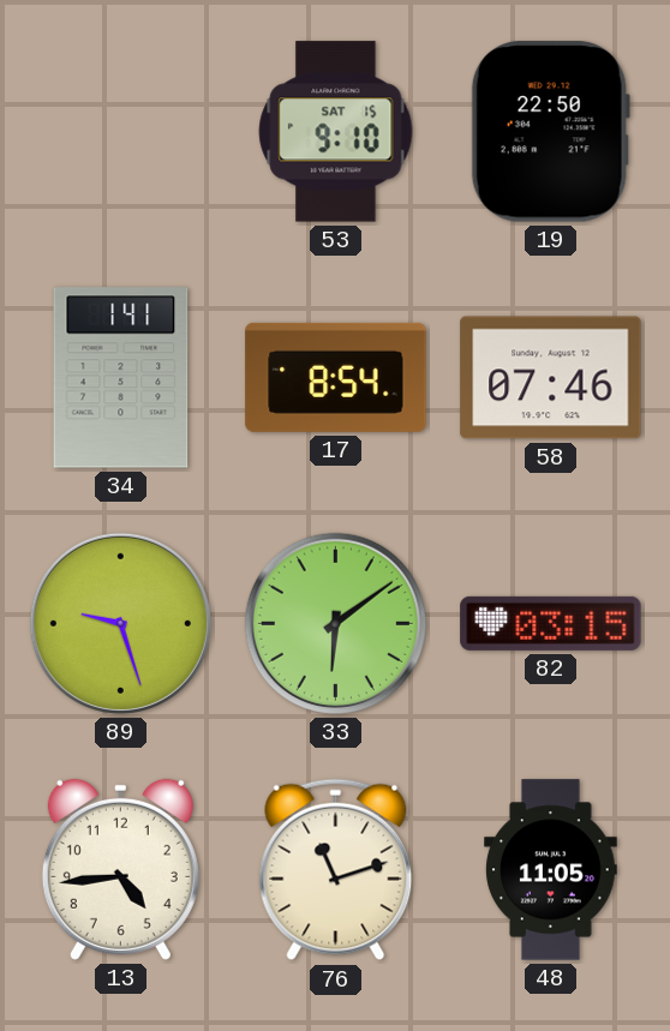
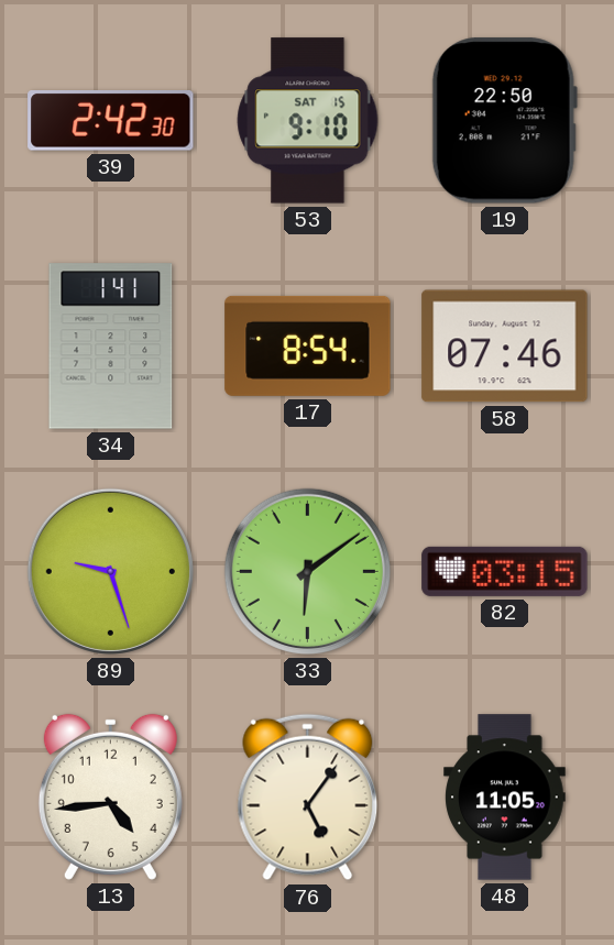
39: none -> 2:42
76: 11:12 -> 5:06
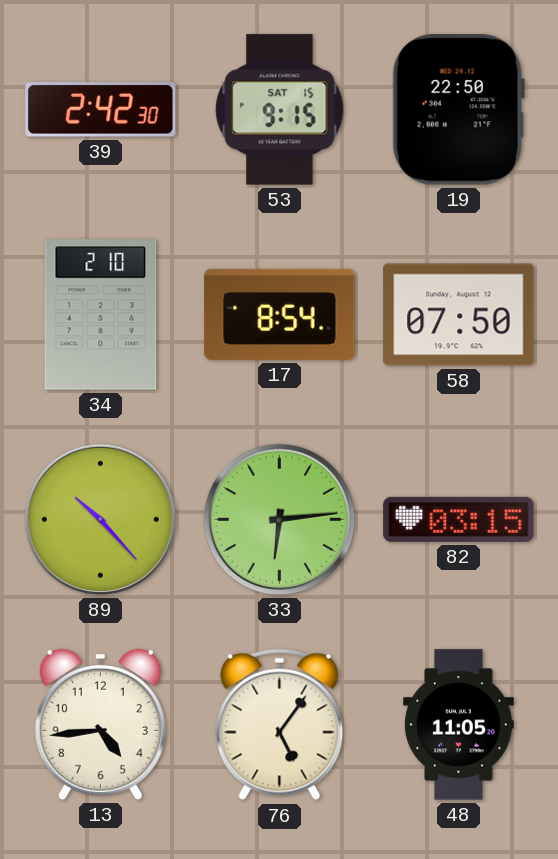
53: 9:10 -> 9:15
34: 1:41 -> 2:10
58: 07:46 -> 07:50
89: 9:27 -> 10:23
33: 6:09 -> 6:14
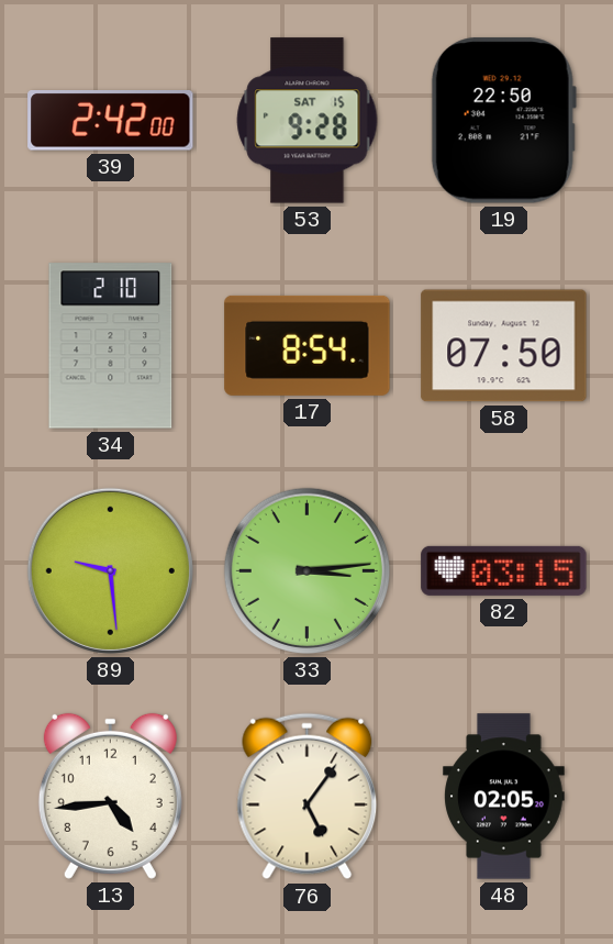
39: 2:42:30 -> 2:42:00
53: 9:15 -> 9:28
89: 10:23 -> 9:29
33: 6:14 -> 3:14
48: 11:05 -> 02:05
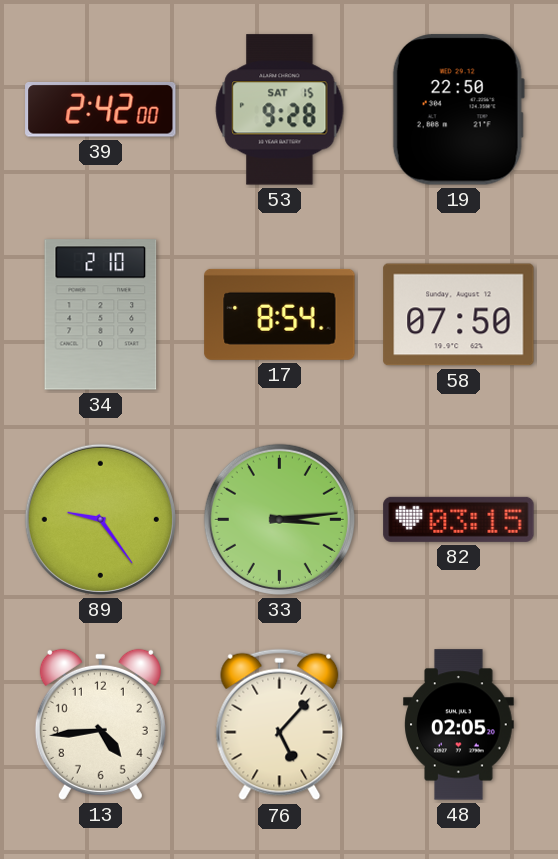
89: 9:29 -> 9:24
76: 5:06 -> 5:07
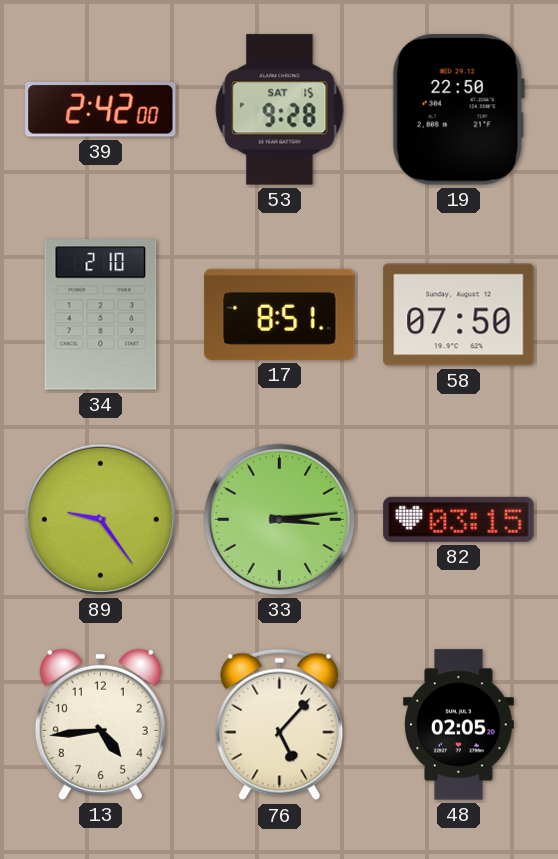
17: 8:54 -> 8:51
